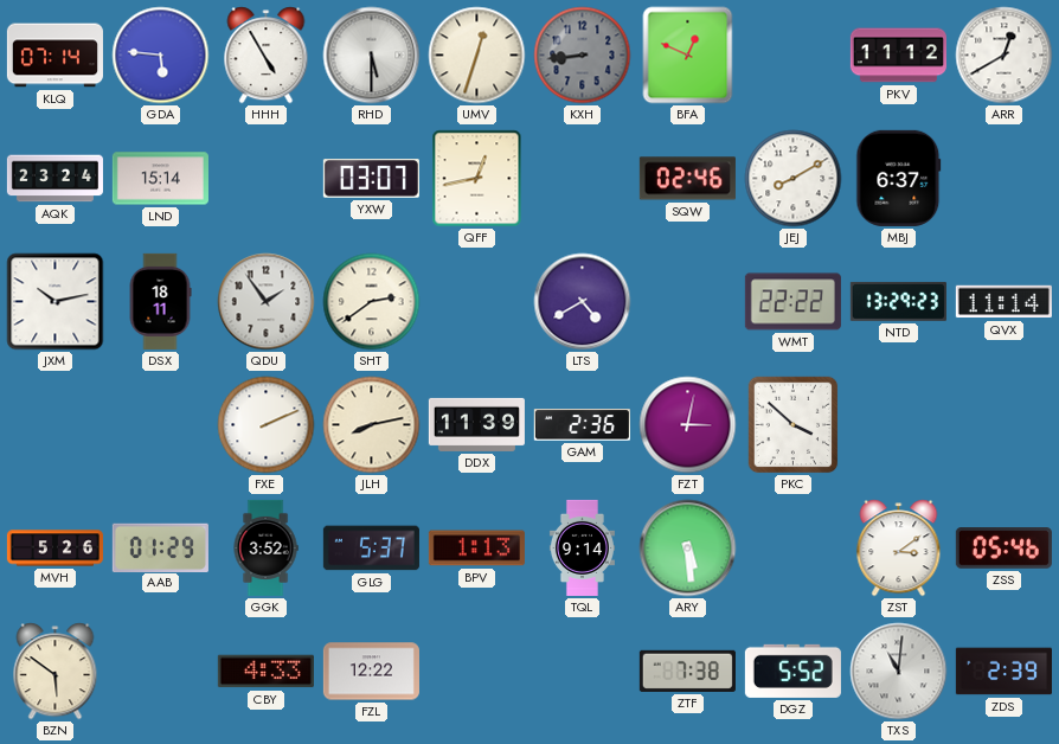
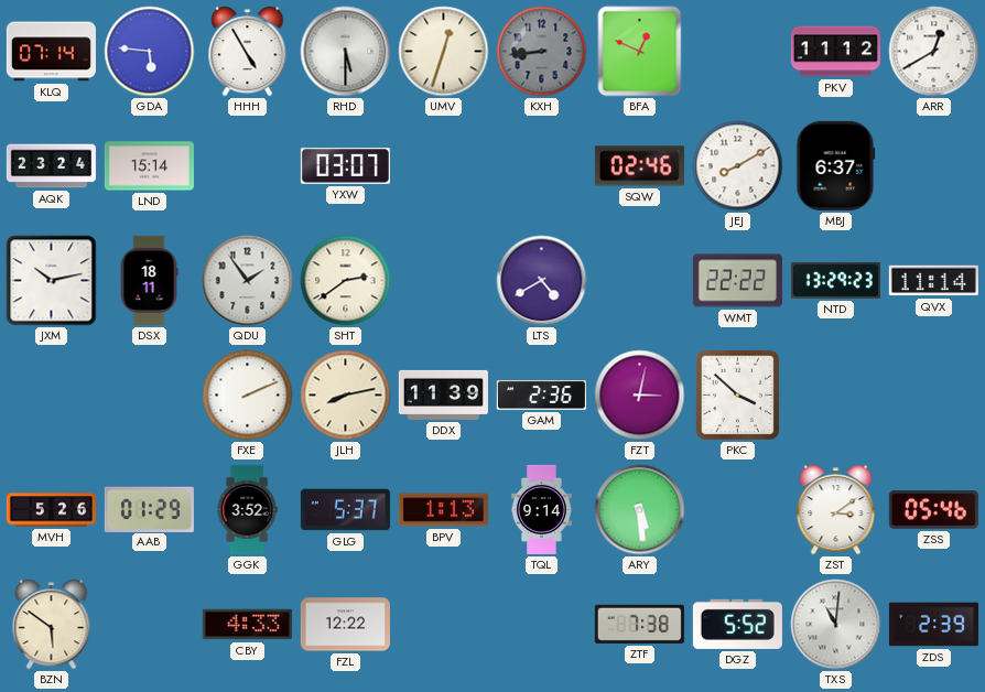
QFF: 12:43 -> none
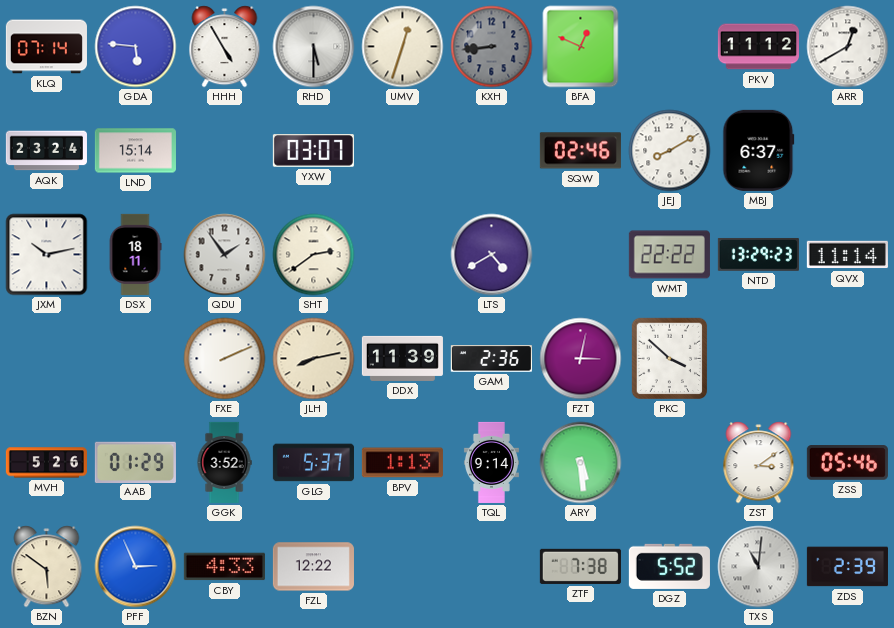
PFF: none -> 2:56
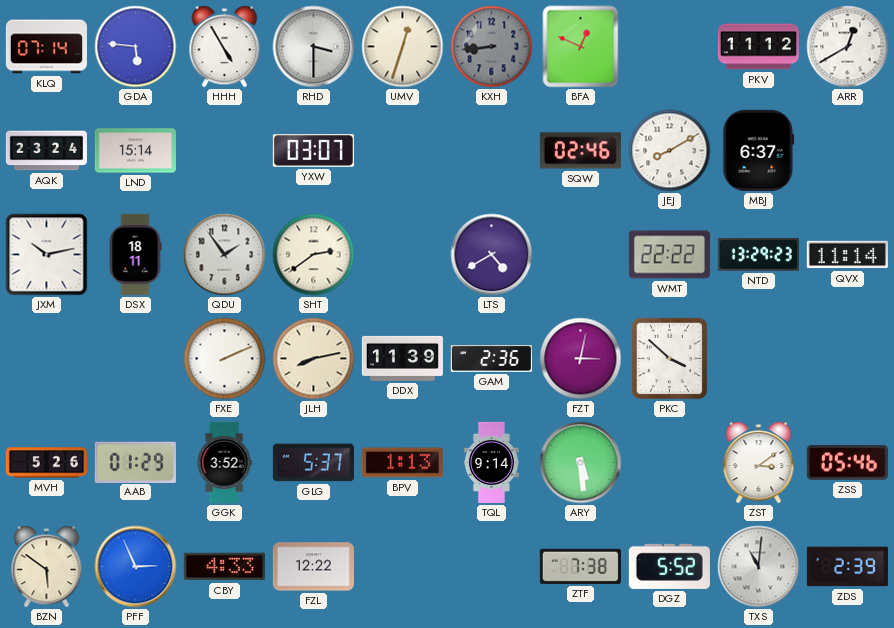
RHD: 5:30 -> 3:30
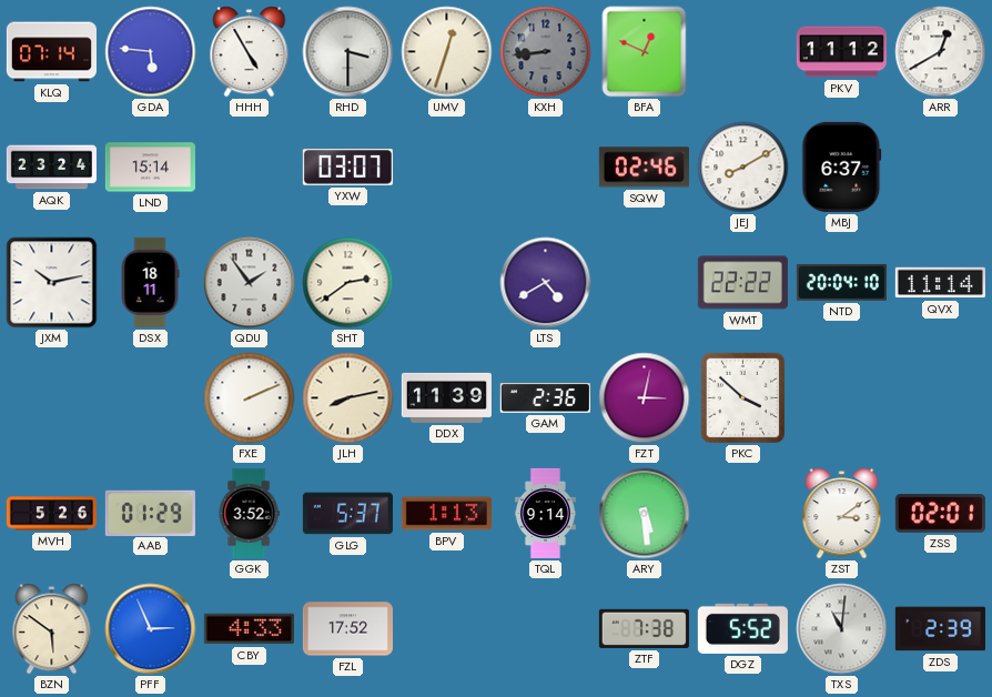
NTD: 13:29 -> 20:04
ZSS: 05:46 -> 02:01
FZL: 12:22 -> 17:52
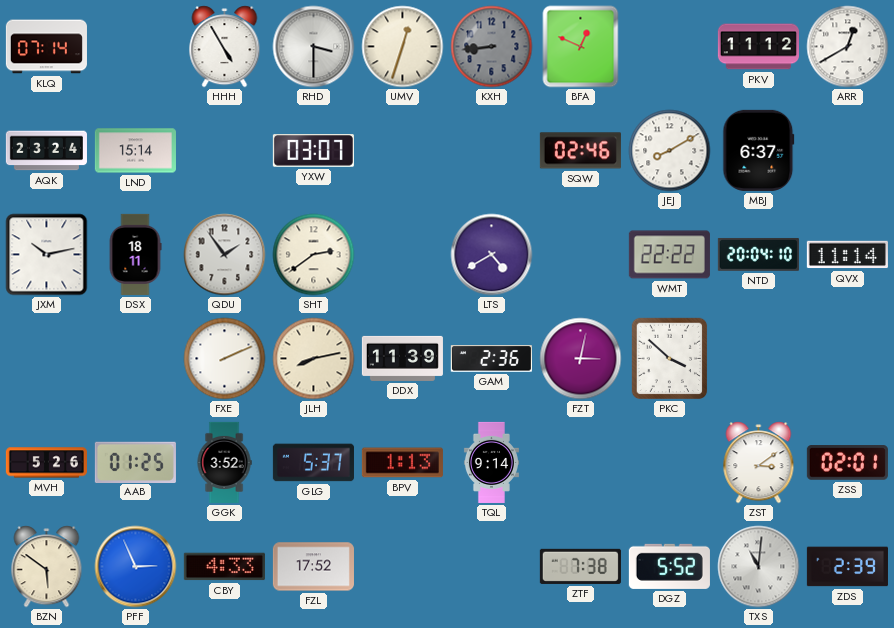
GDA: 5:46 -> none
AAB: 01:29 -> 01:25
ARY: 5:29 -> none
